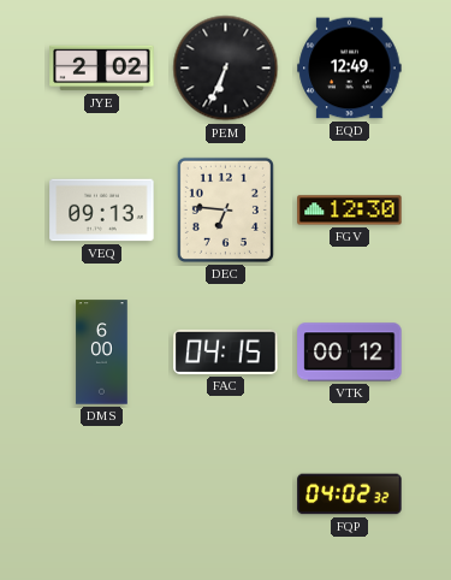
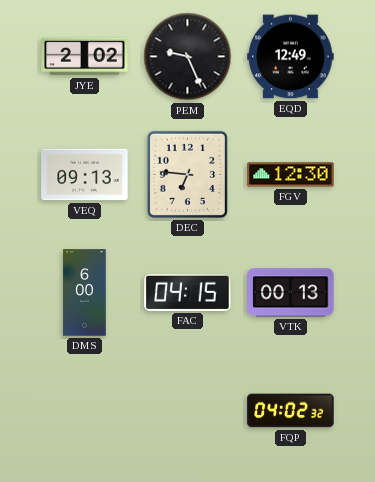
PEM: 6:34 -> 9:26
VTK: 00:12 -> 00:13
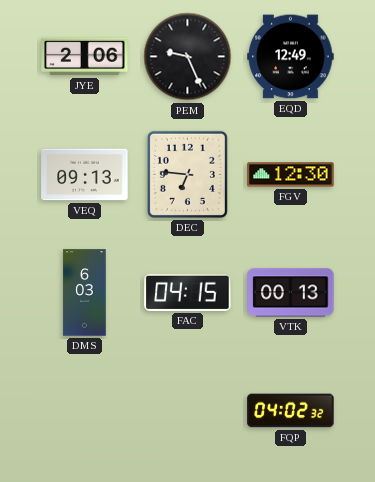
JYE: 2:02 -> 2:06
DMS: 6:00 -> 6:03
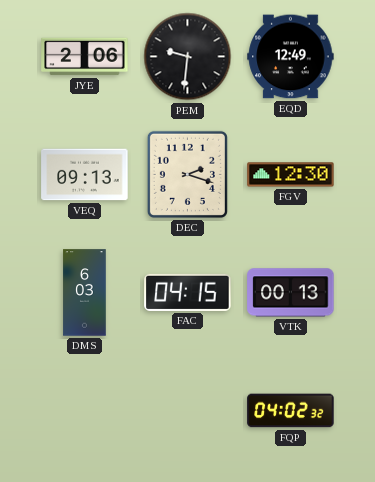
PEM: 9:26 -> 9:31
DEC: 6:46 -> 2:18
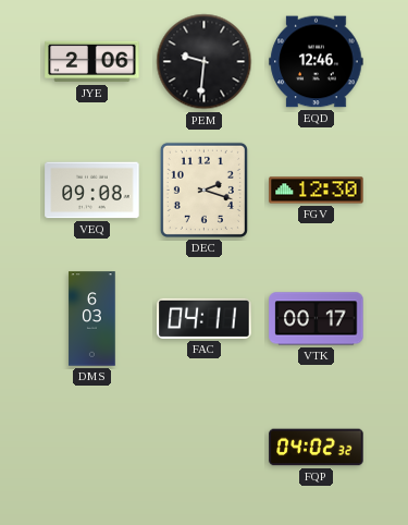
EQD: 12:49 -> 12:46
VEQ: 09:13 -> 09:08
FAC: 04:15 -> 04:11
VTK: 00:13 -> 00:17
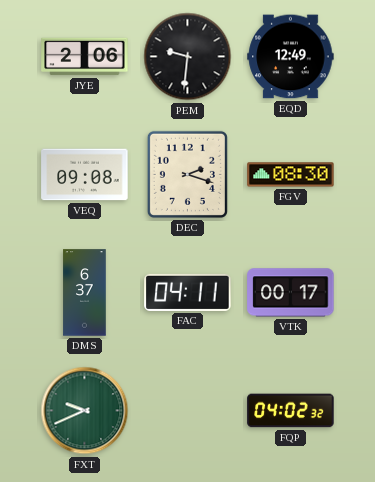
EQD: 12:46 -> 12:49
FGV: 12:30 -> 08:30
DMS: 6:03 -> 6:37
FXT: none -> 9:41
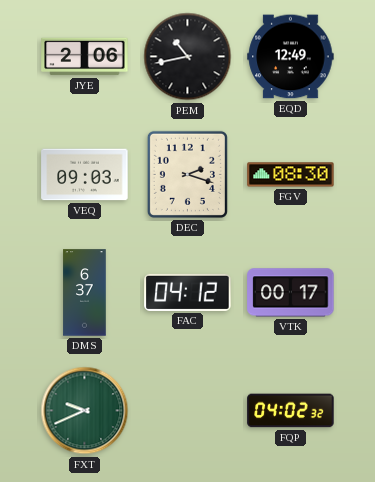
PEM: 9:31 -> 10:43
VEQ: 09:08 -> 09:03
FAC: 04:11 -> 04:12
